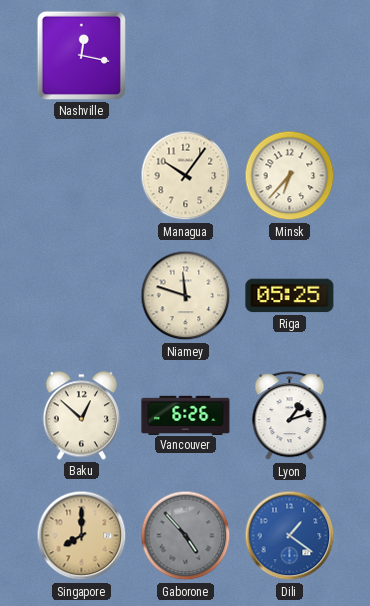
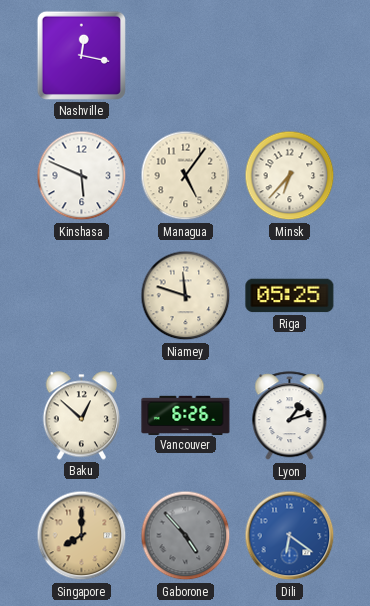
Kinshasa: none -> 5:49
Managua: 10:06 -> 5:06
Dili: 1:21 -> 6:21
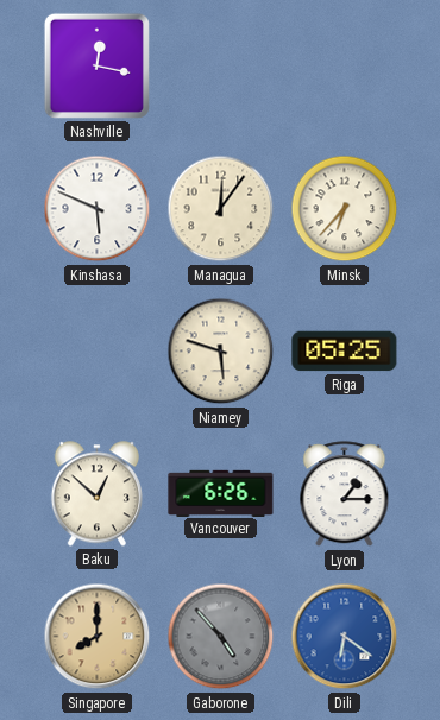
Managua: 5:06 -> 12:06
Niamey: 11:48 -> 5:48
Lyon: 1:12 -> 1:15
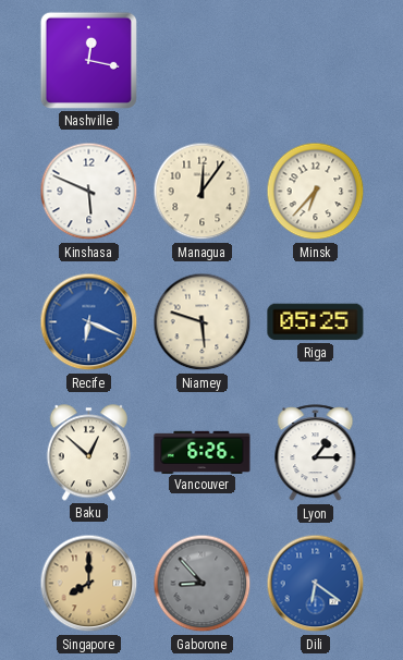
Recife: none -> 6:19
Gaborone: 4:53 -> 8:53
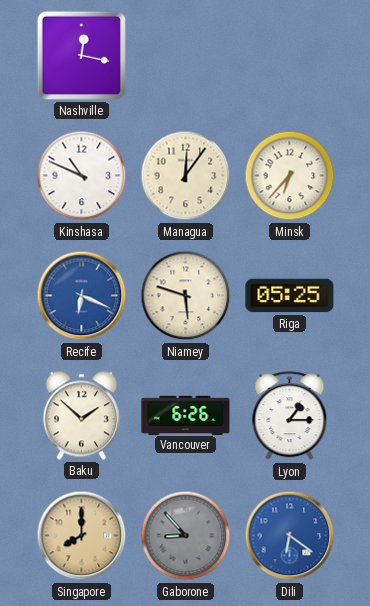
Kinshasa: 5:49 -> 10:49
Baku: 12:52 -> 1:52
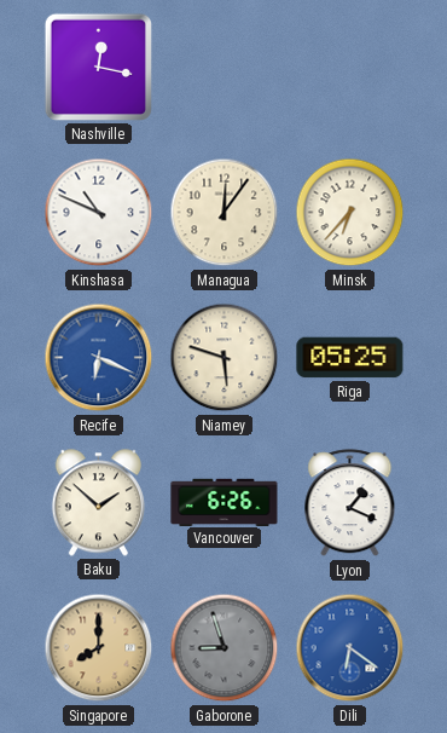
Lyon: 1:15 -> 1:19
Gaborone: 8:53 -> 8:57
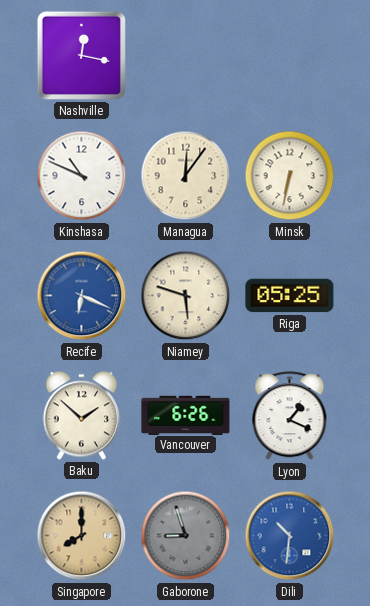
Minsk: 6:37 -> 6:32
Dili: 6:21 -> 10:31
